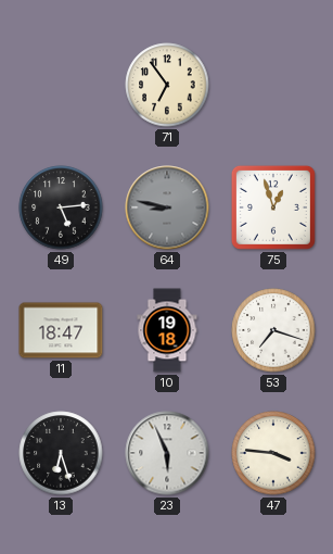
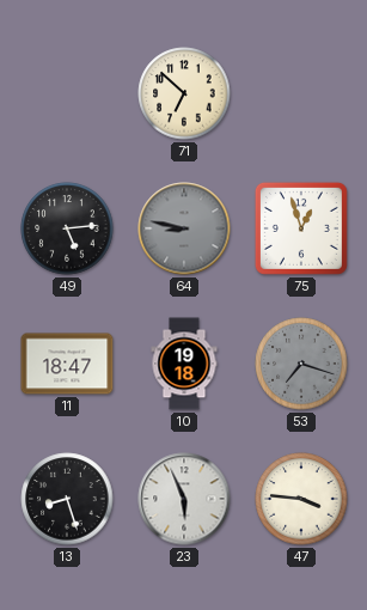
71: 6:54 -> 6:52
53 dial: white -> grey
13: 6:27 -> 8:27
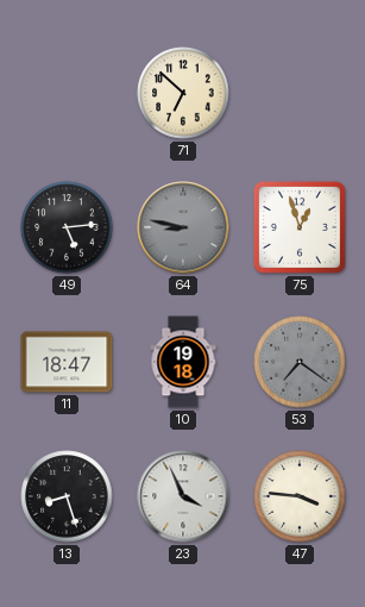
53: 7:18 -> 7:21
23: 5:56 -> 3:56
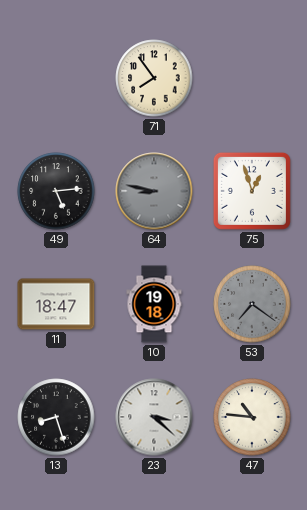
71: 6:52 -> 7:54
23: 3:56 -> 3:22
47: 3:46 -> 10:46
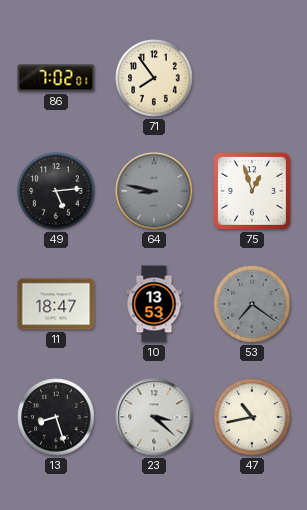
86: none -> 7:02
10: 19:18 -> 13:53
47: 10:46 -> 10:43
